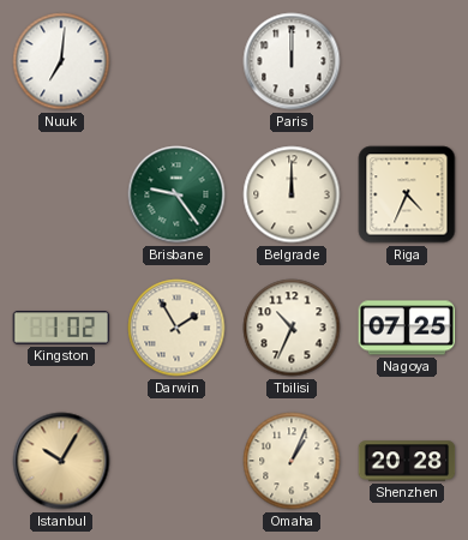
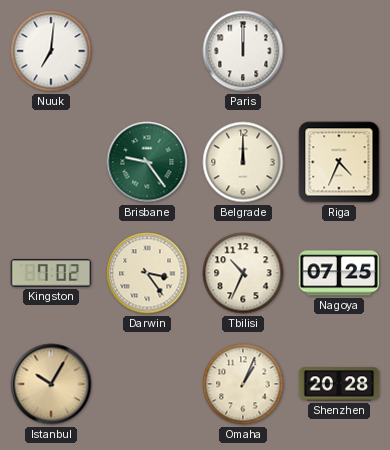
Kingston: 1:02 -> 7:02
Darwin: 1:55 -> 3:24
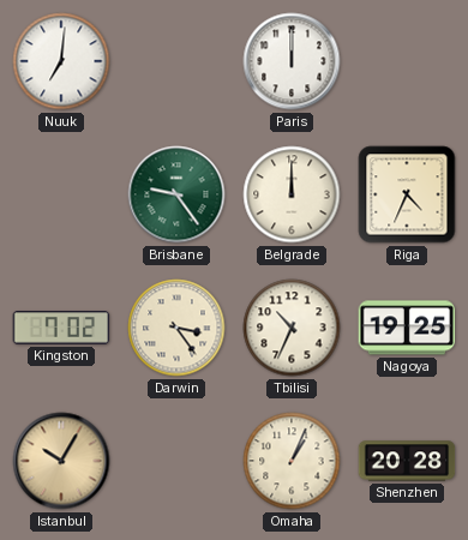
Nagoya: 07:25 -> 19:25
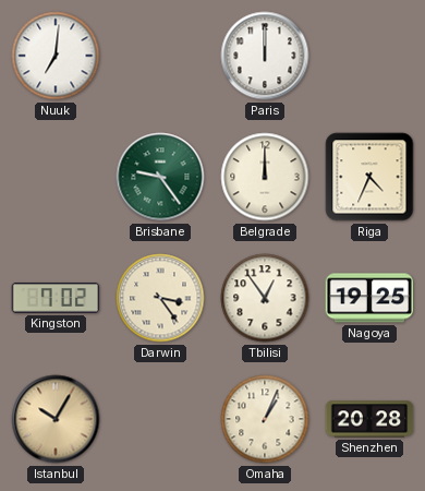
Tbilisi: 10:34 -> 12:54
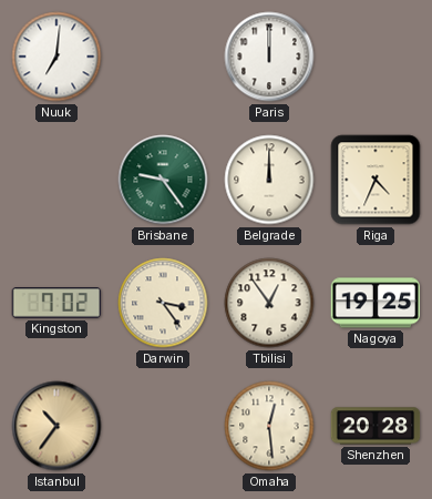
Istanbul: 10:05 -> 10:36
Omaha: 1:04 -> 12:29
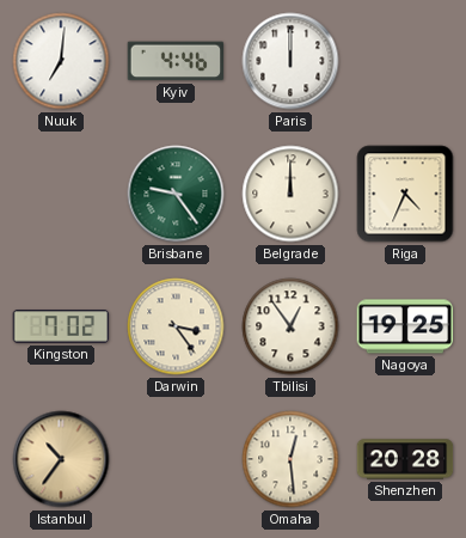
Kyiv: none -> 4:46
